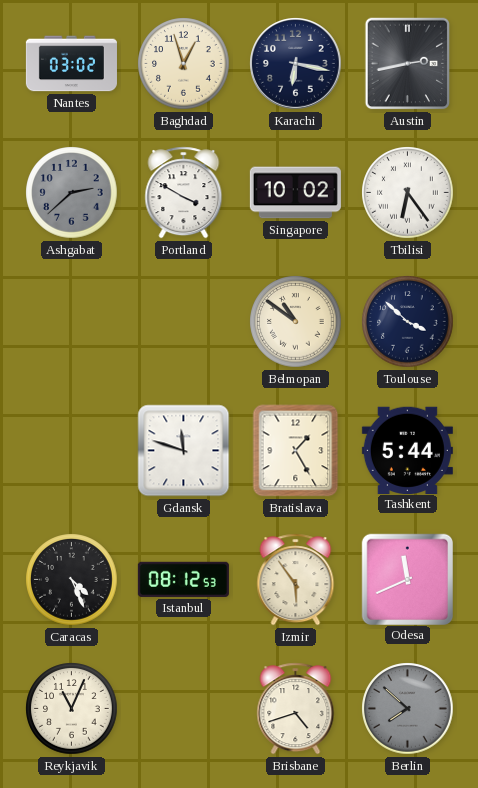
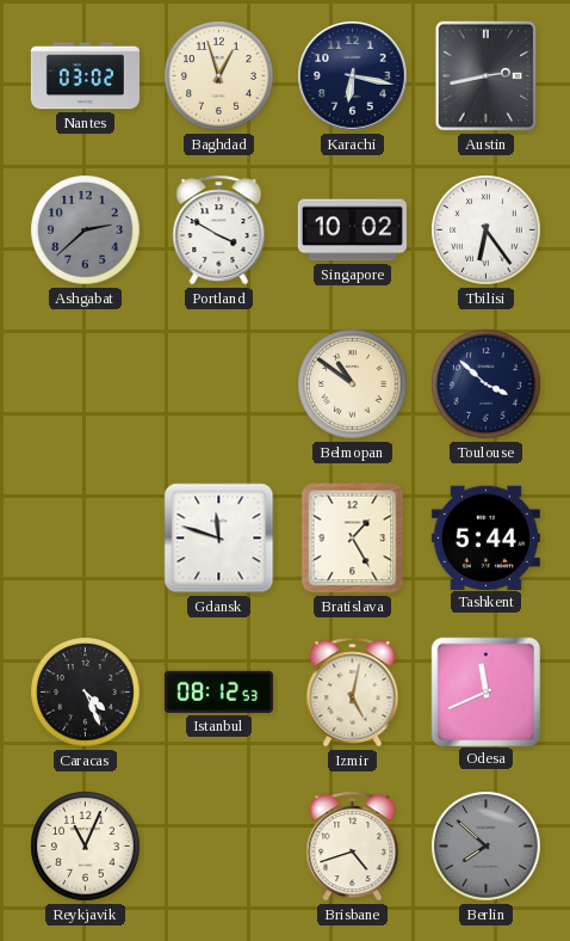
Izmir: 5:54 -> 5:02
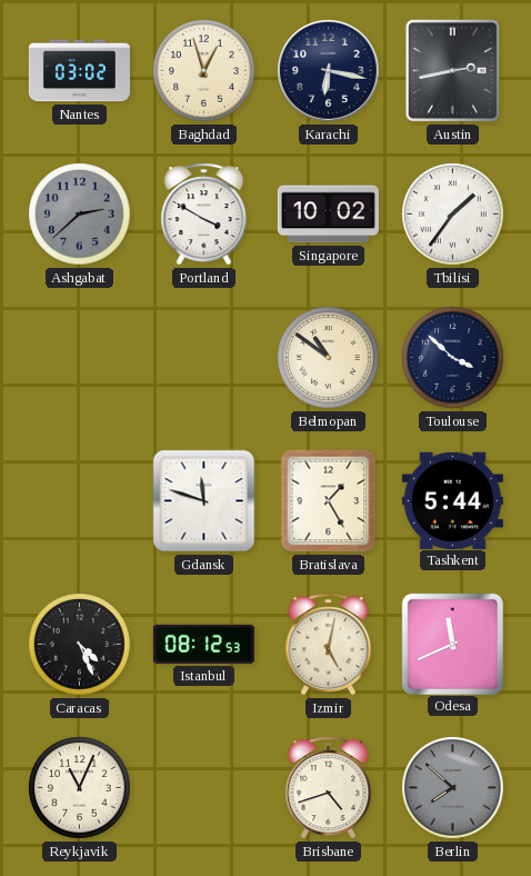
Tbilisi: 6:24 -> 1:36
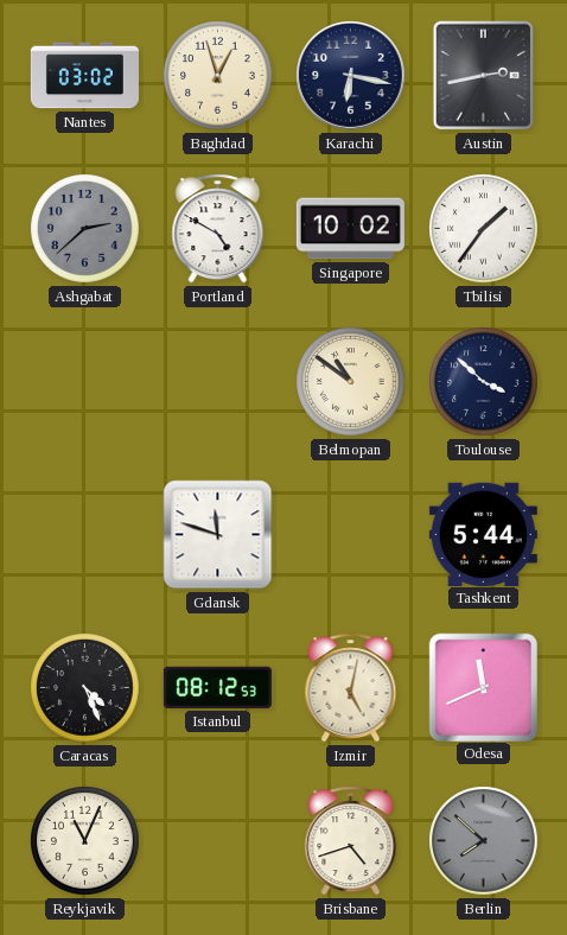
Portland: 3:50 -> 4:50
Bratislava: 1:25 -> none
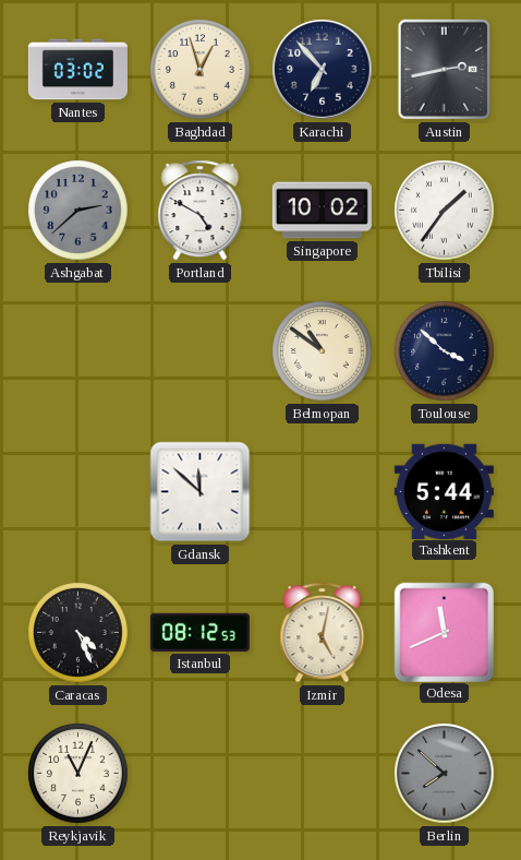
Karachi: 6:17 -> 6:53
Gdansk: 11:48 -> 11:52
Brisbane: 4:42 -> none
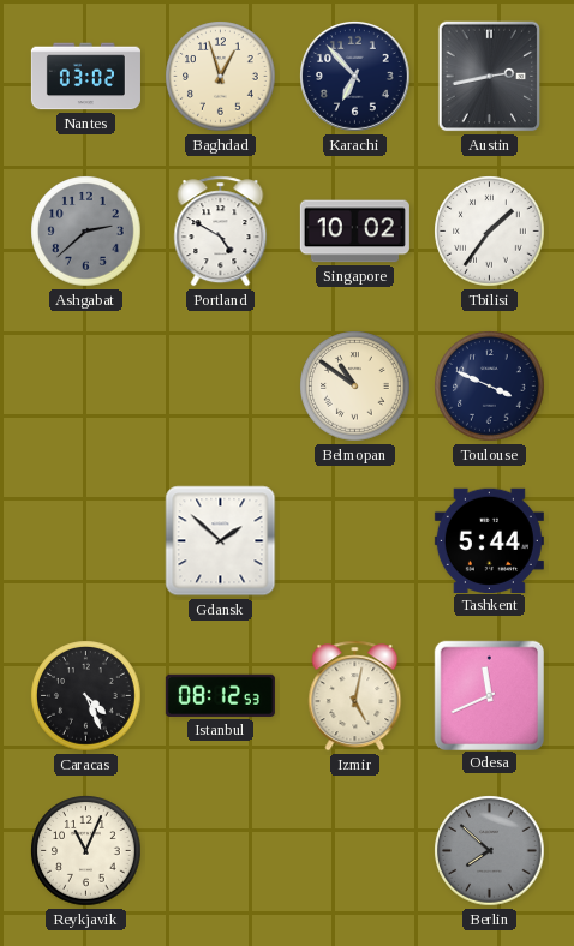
Toulouse: 3:52 -> 3:49
Gdansk: 11:52 -> 1:52
